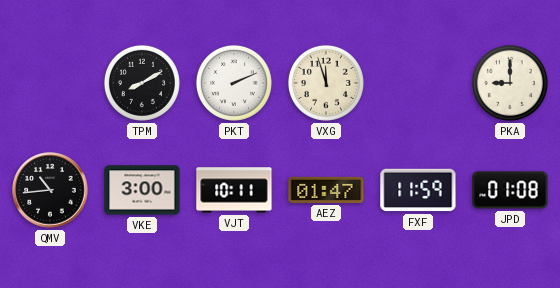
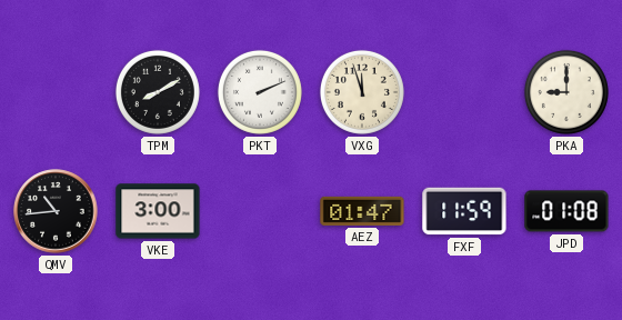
VJT: 10:11 -> none
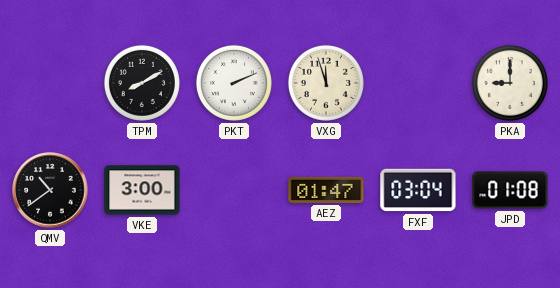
QMV: 10:44 -> 10:39
FXF: 11:59 -> 03:04
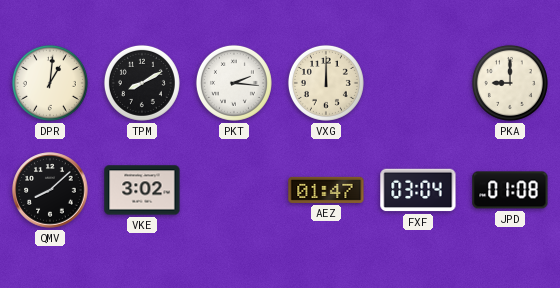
DPR: none -> 1:01
PKT: 2:11 -> 2:16
VXG: 11:57 -> 12:00
QMV: 10:39 -> 8:08
VKE: 3:00 -> 3:02
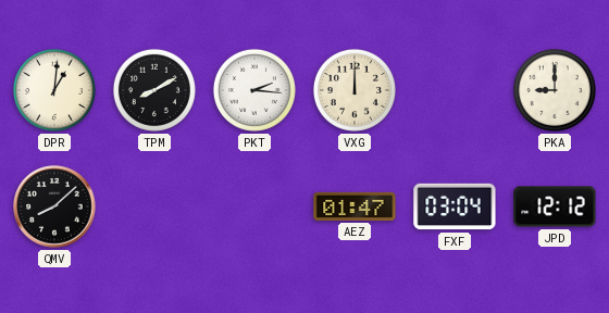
VKE: 3:02 -> none
JPD: 01:08 -> 12:12
